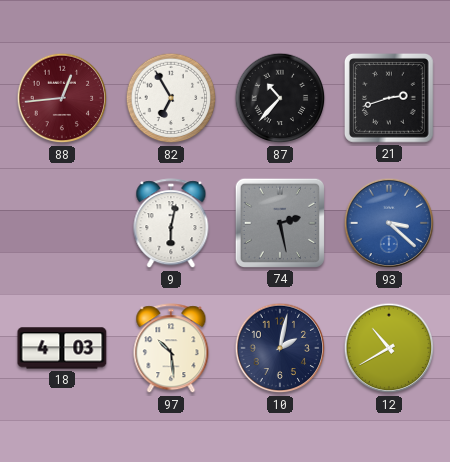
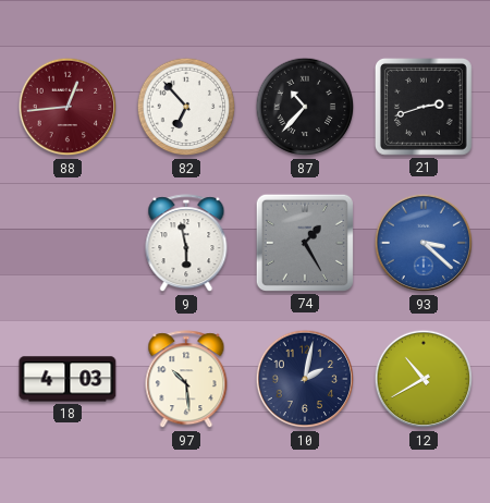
82: 6:55 -> 6:53
9: 6:02 -> 5:58
74: 2:28 -> 1:25
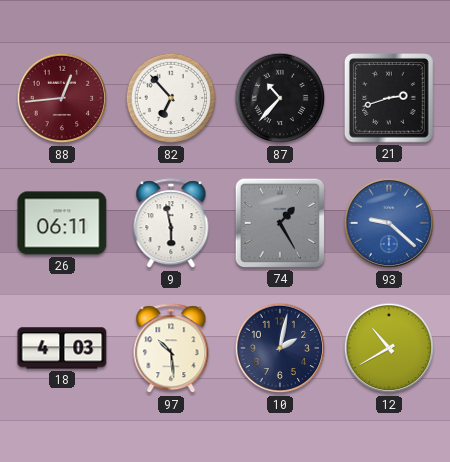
26: none -> 06:11
93: 3:22 -> 9:22
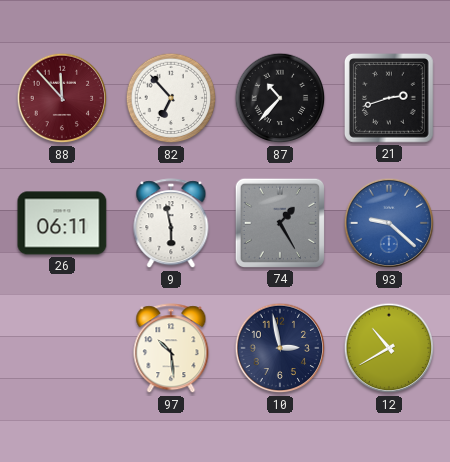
88: 12:44 -> 11:53
18: 4:03 -> none
10: 2:02 -> 2:58
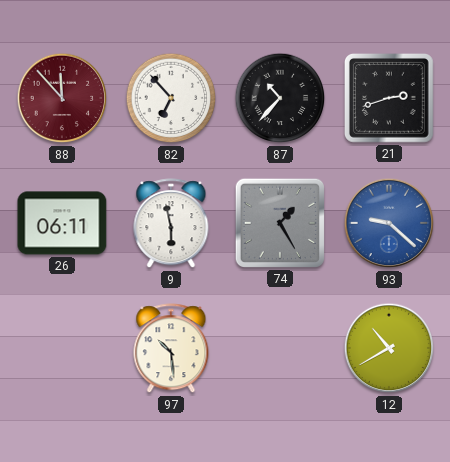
10: 2:58 -> none
